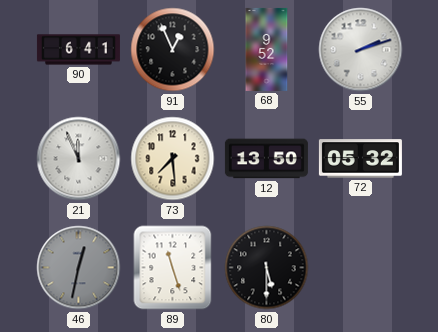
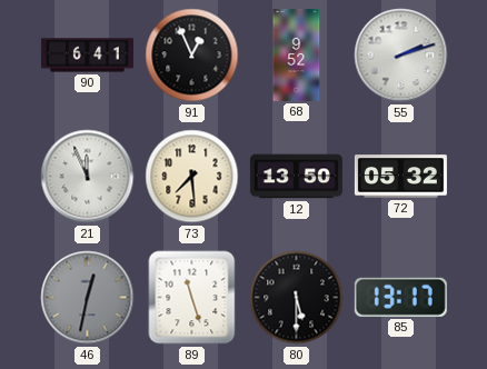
85: none -> 13:17
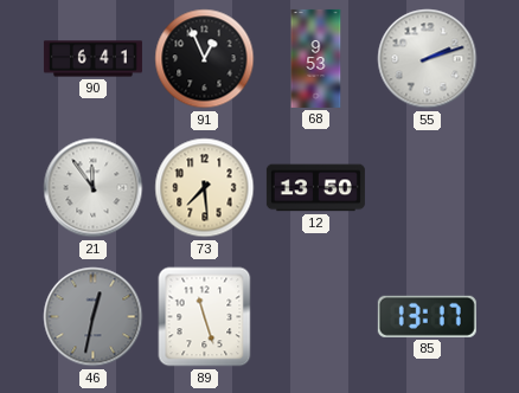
68: 9:52 -> 9:53
21: 11:56 -> 11:54
72: 05:32 -> none
80: 5:30 -> none
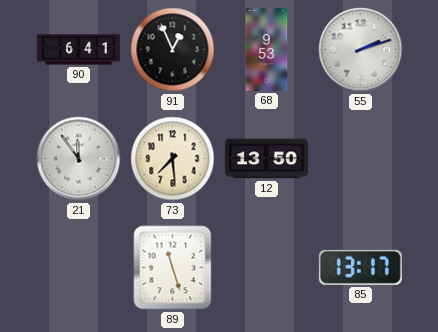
46: 12:32 -> none
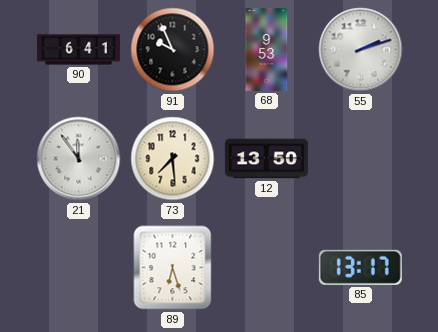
91: 12:56 -> 9:56
89: 11:27 -> 6:27
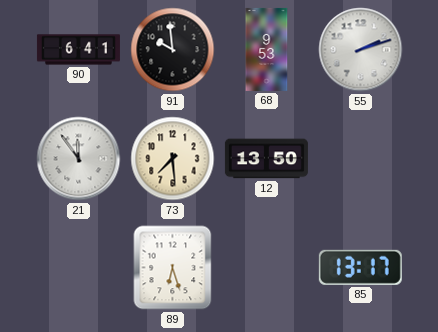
91: 9:56 -> 9:59
